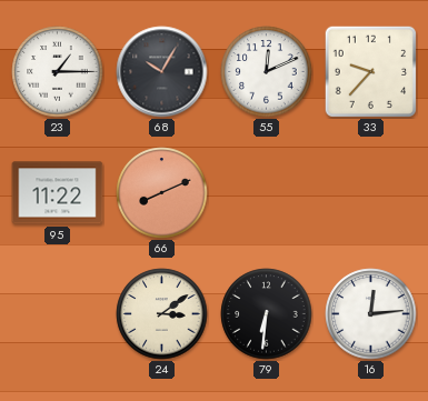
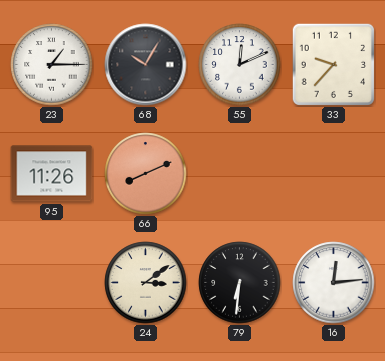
95: 11:22 -> 11:26
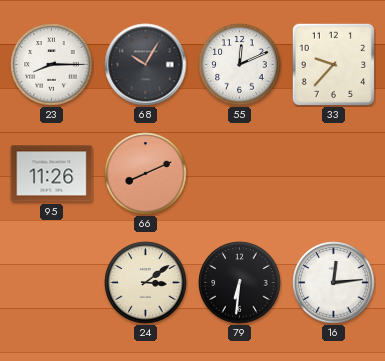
23: 1:15 -> 8:15
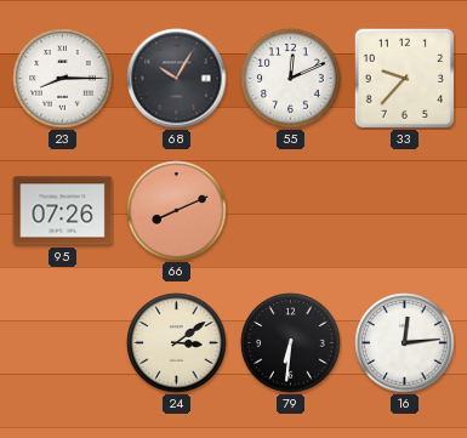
95: 11:26 -> 07:26
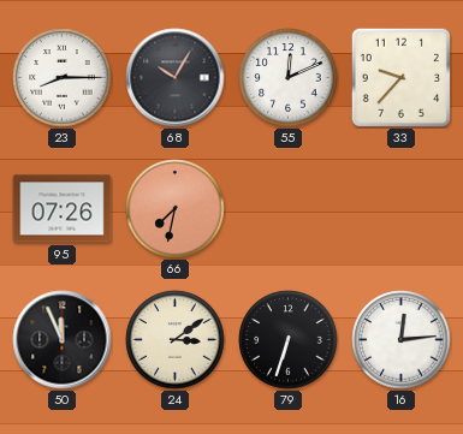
66: 8:11 -> 7:32
50: none -> 11:56
79: 6:31 -> 6:33
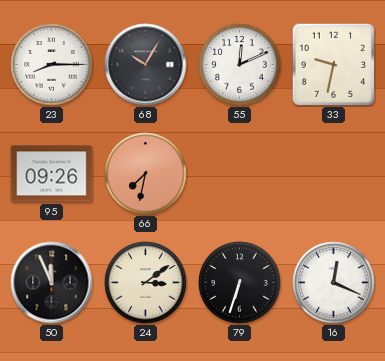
33: 9:37 -> 9:32
95: 07:26 -> 09:26
16: 12:14 -> 12:19
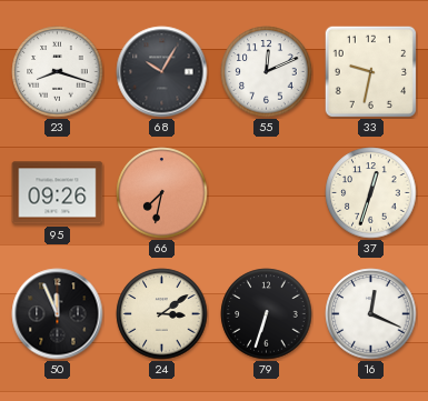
23: 8:15 -> 8:18
37: none -> 12:33
